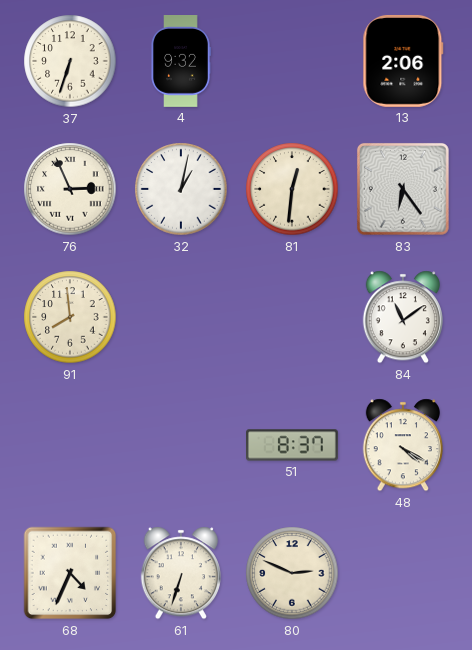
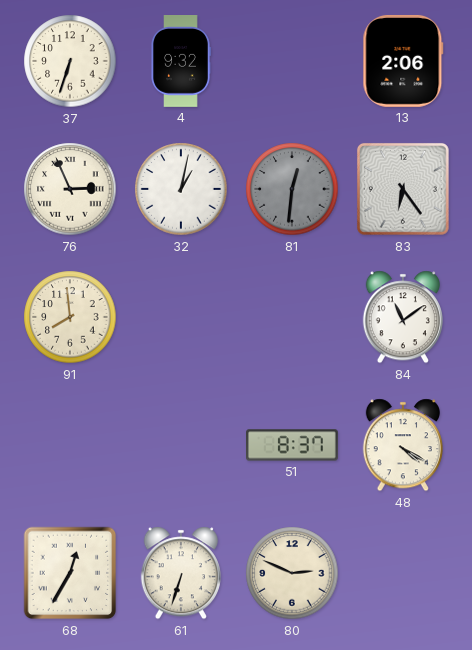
81 dial: cream -> grey
68: 4:34 -> 12:35
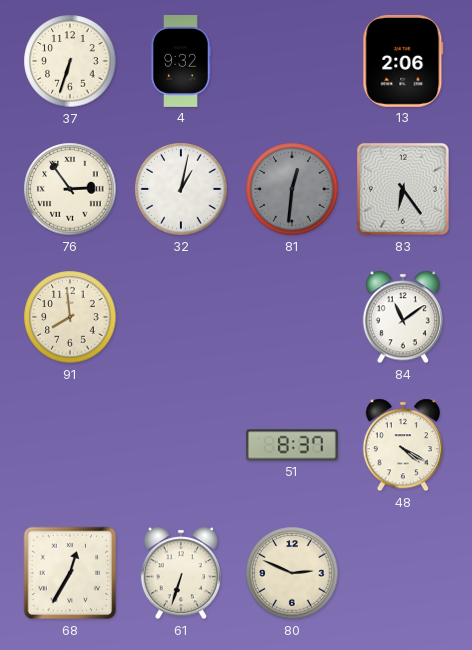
76: 2:56 -> 2:54
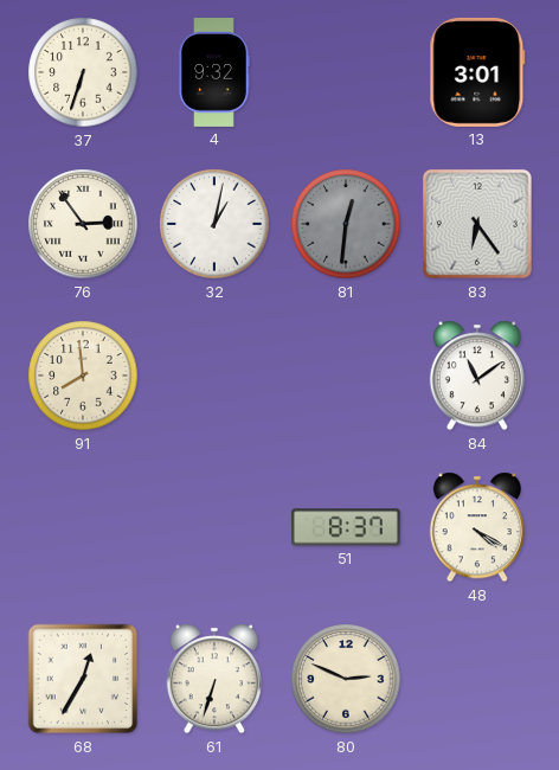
13: 2:06 -> 3:01
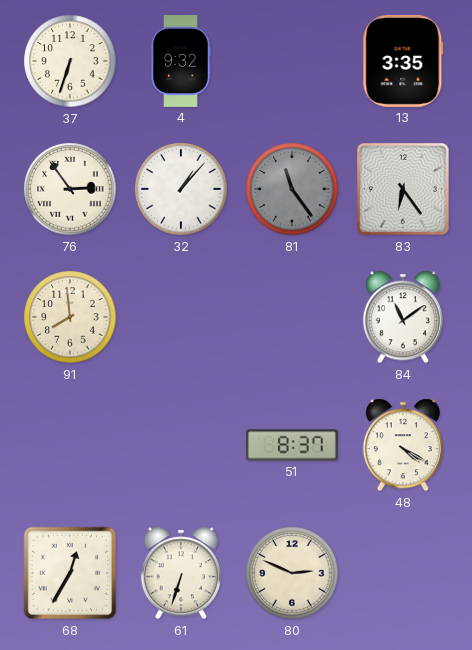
13: 3:01 -> 3:35
32: 1:02 -> 1:07
81: 12:31 -> 11:24
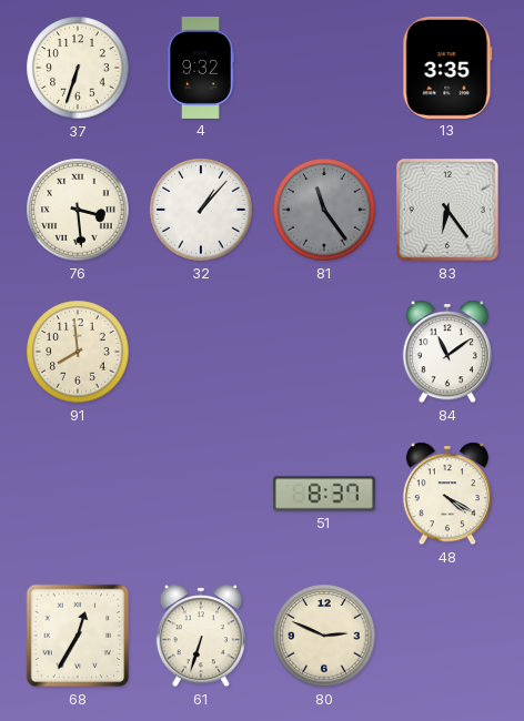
76: 2:54 -> 3:29
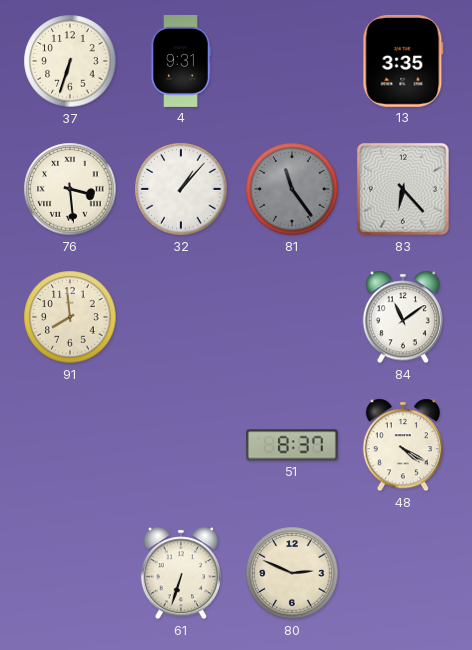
4: 9:32 -> 9:31
83: 6:24 -> 6:23
68: 12:35 -> none
